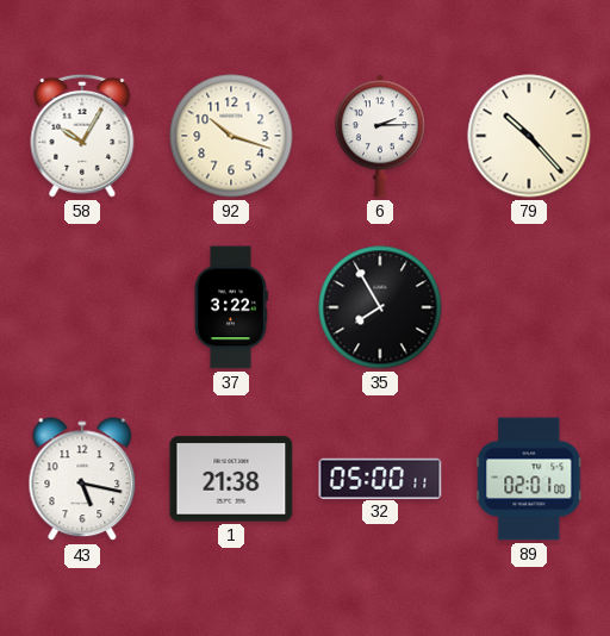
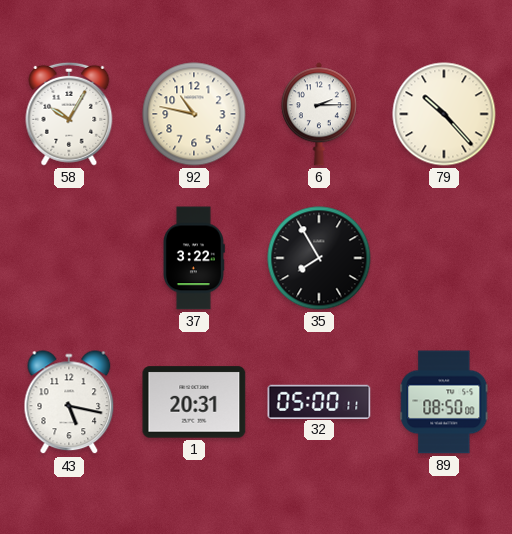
92: 10:18 -> 10:47
1: 21:38 -> 20:31
89: 02:01 -> 08:50
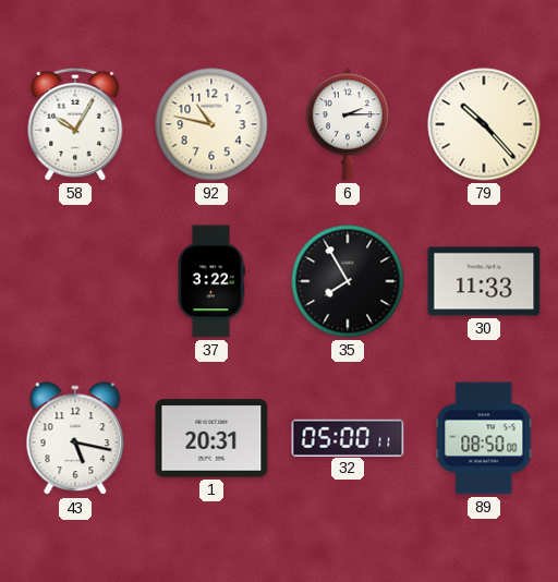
30: none -> 11:33
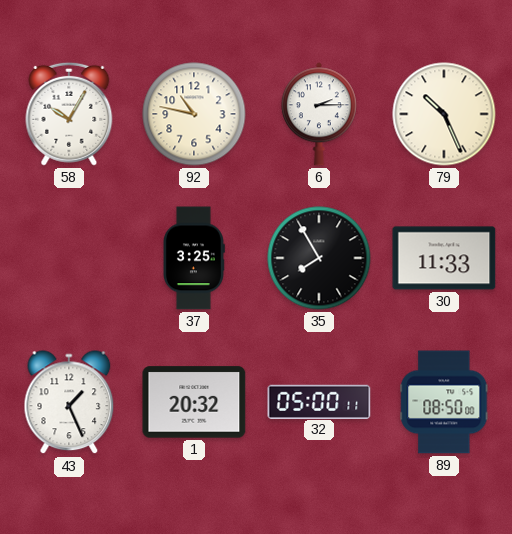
79: 10:23 -> 10:26
37: 3:22 -> 3:25
43: 5:17 -> 1:26
1: 20:31 -> 20:32
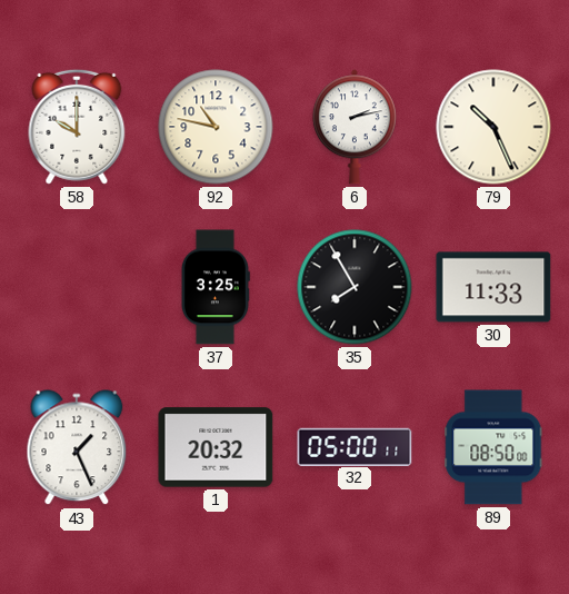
58: 10:05 -> 10:00
6: 2:15 -> 2:13
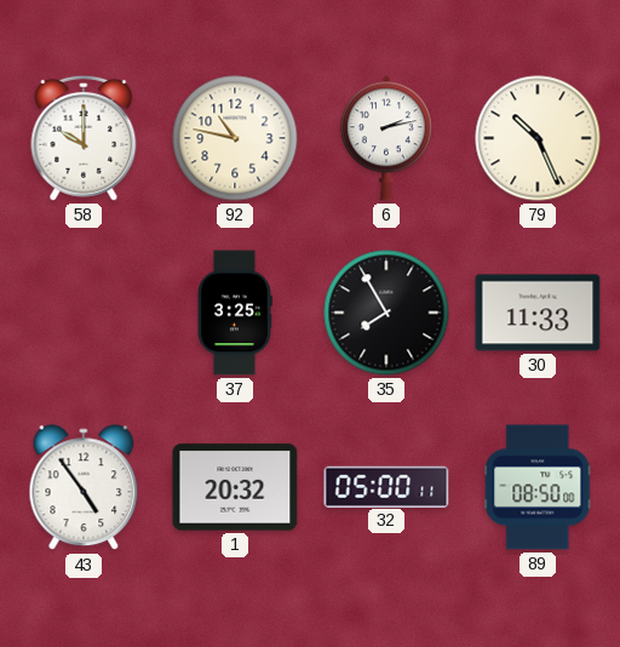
43: 1:26 -> 4:54
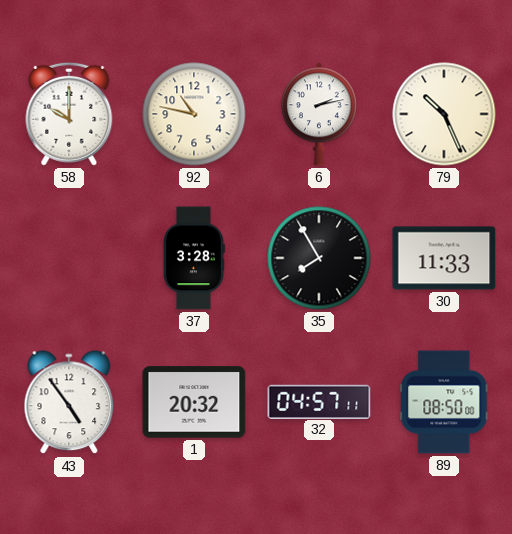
37: 3:25 -> 3:28
32: 05:00 -> 04:57
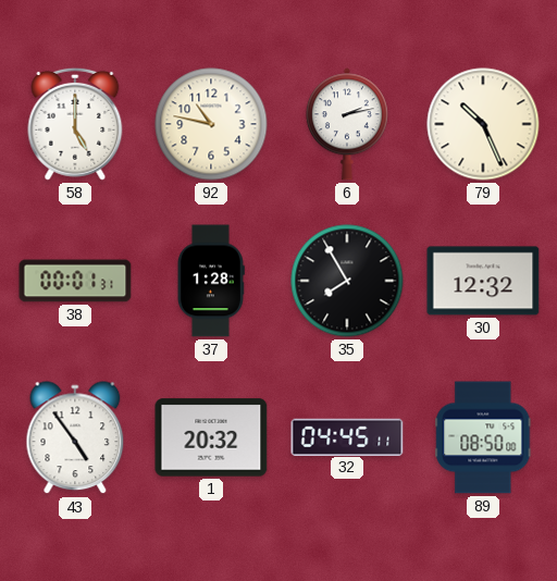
58: 10:00 -> 5:00
38: none -> 00:01
37: 3:28 -> 1:28
30: 11:33 -> 12:32
32: 04:57 -> 04:45
